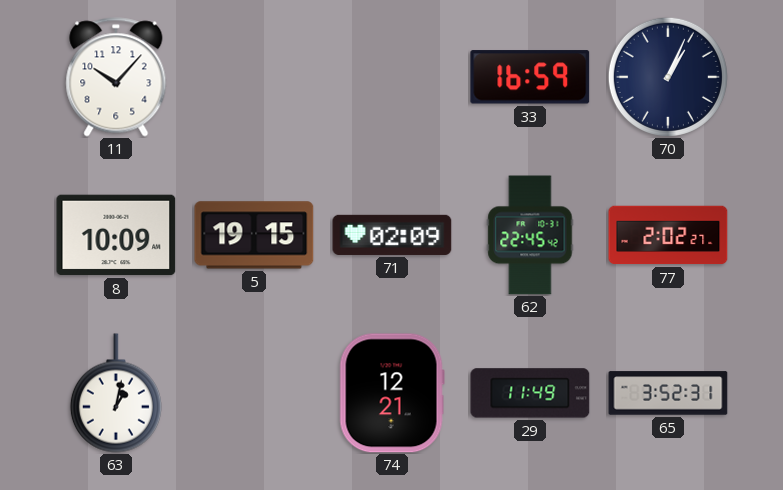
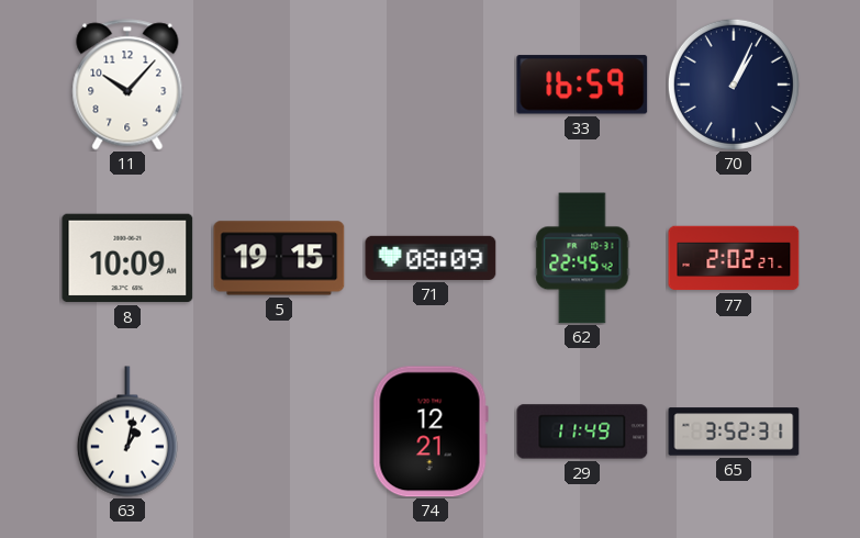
71: 02:09 -> 08:09
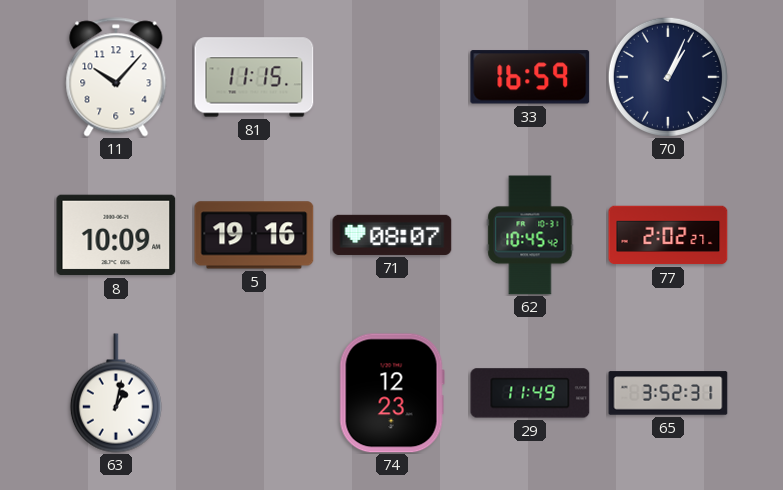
81: none -> 11:15
5: 19:15 -> 19:16
71: 08:09 -> 08:07
62: 22:45 -> 10:45
74: 12:21 -> 12:23
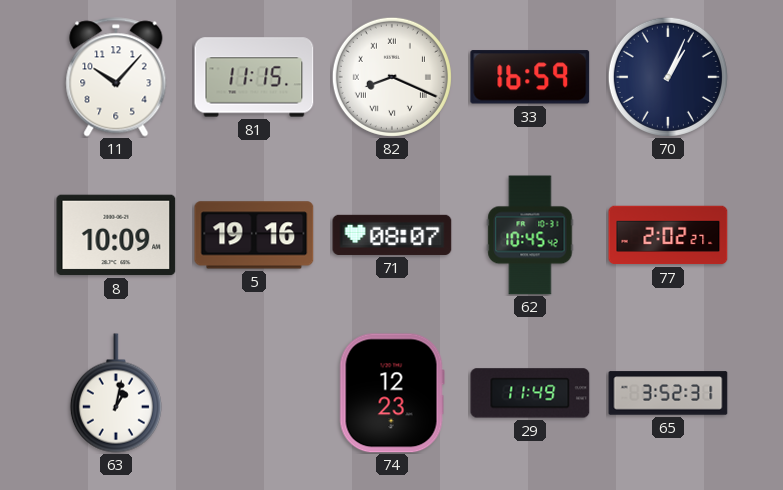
82: none -> 8:19
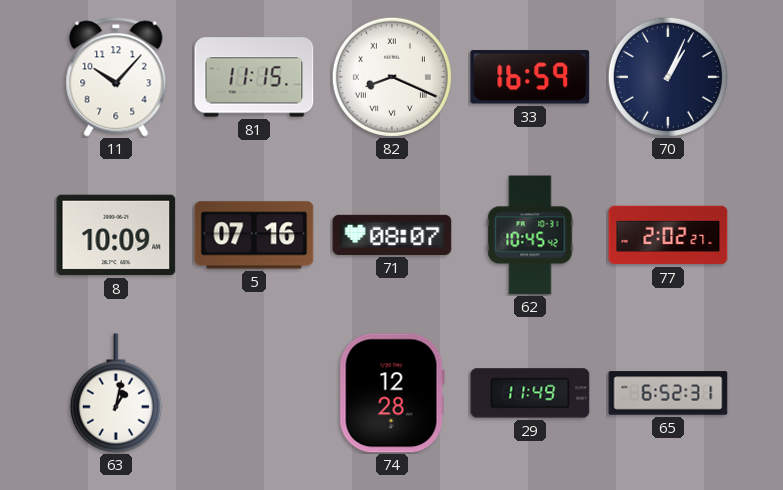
5: 19:16 -> 07:16
74: 12:23 -> 12:28
65: 3:52 -> 6:52
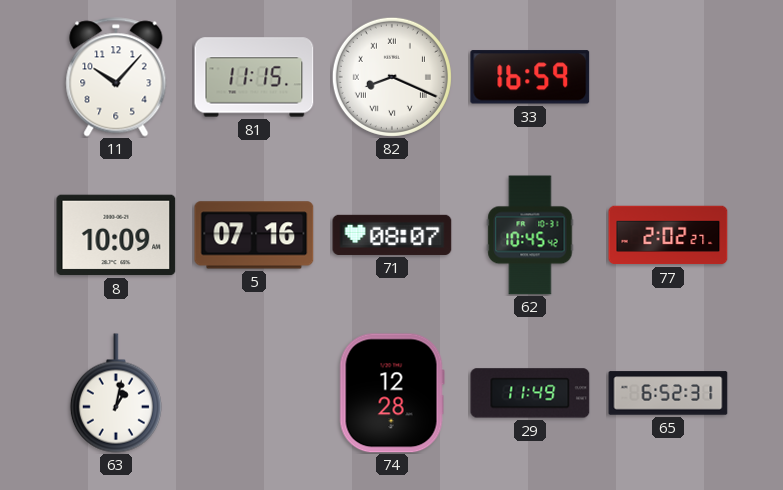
70: 1:04 -> none
